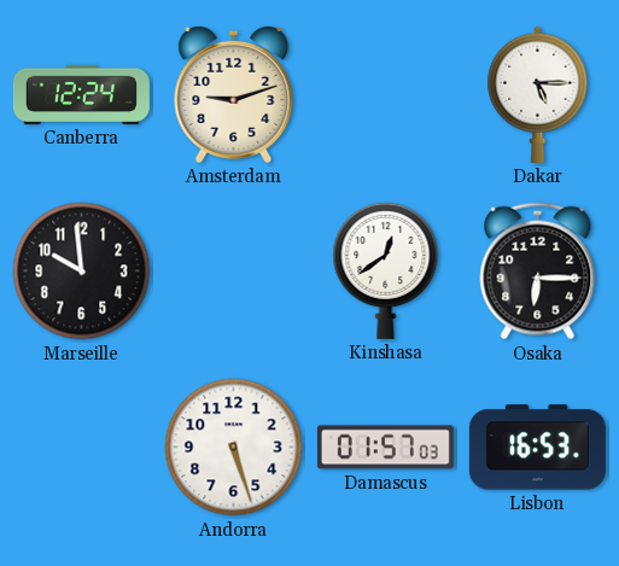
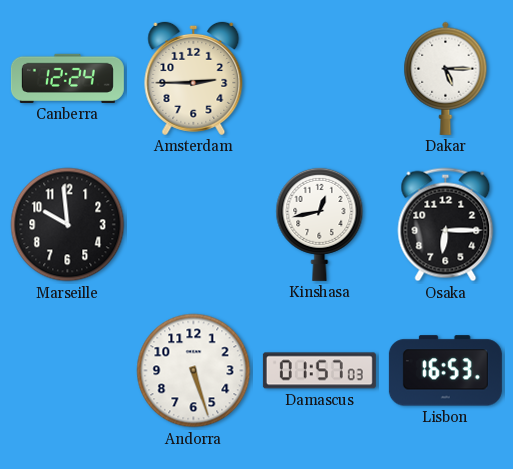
Amsterdam: 9:12 -> 2:45
Kinshasa: 12:39 -> 12:43
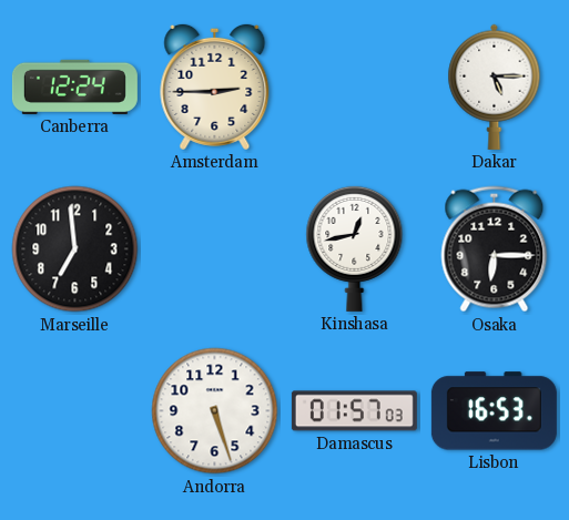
Marseille: 9:59 -> 6:59
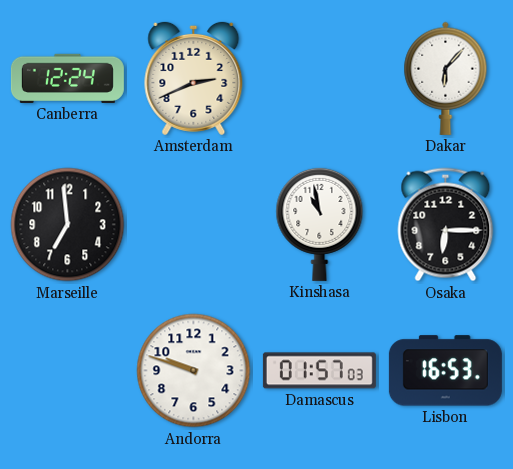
Amsterdam: 2:45 -> 2:41
Dakar: 5:15 -> 6:07
Kinshasa: 12:43 -> 10:58
Andorra: 5:27 -> 9:48
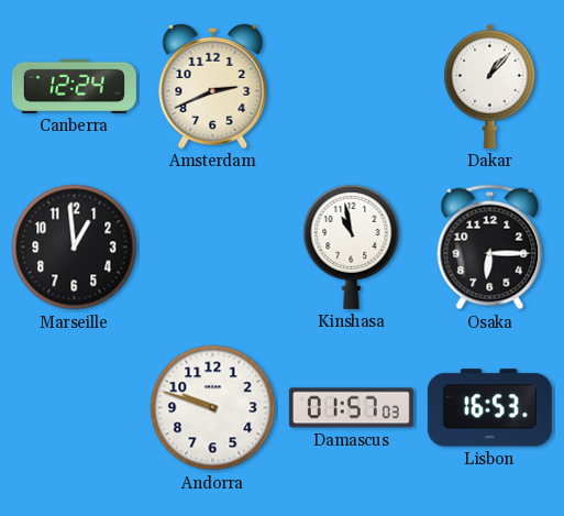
Dakar: 6:07 -> 1:07
Marseille: 6:59 -> 12:59
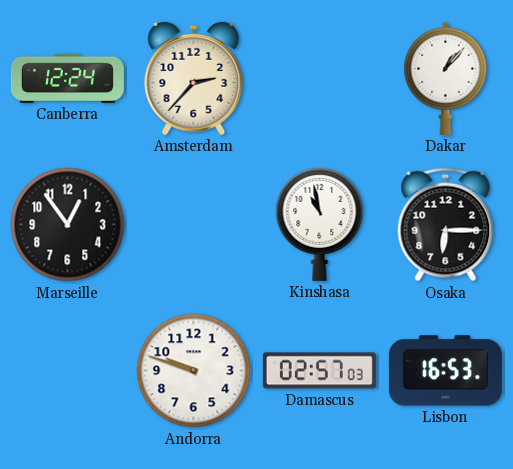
Amsterdam: 2:41 -> 2:37
Marseille: 12:59 -> 12:54
Damascus: 01:57 -> 02:57
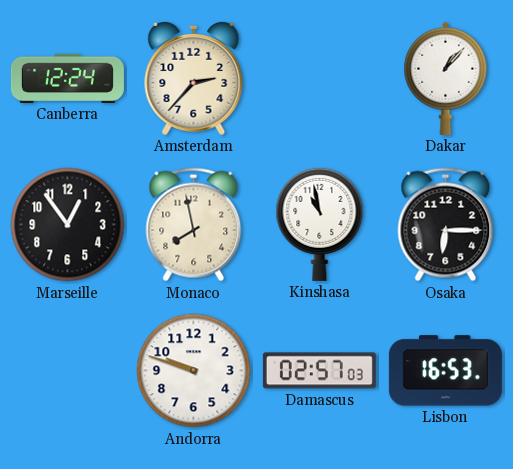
Monaco: none -> 7:58
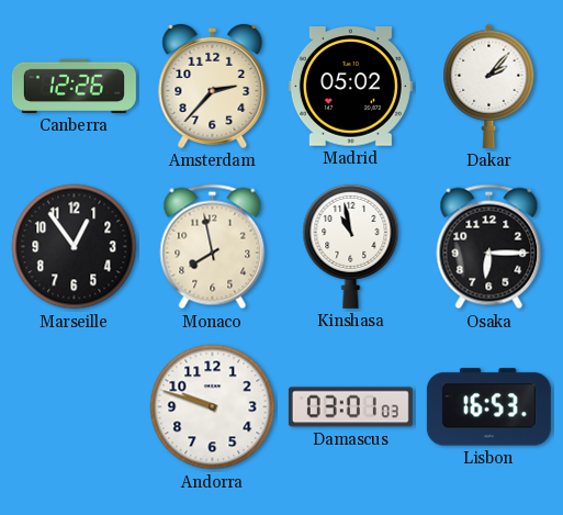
Canberra: 12:24 -> 12:26
Madrid: none -> 05:02
Dakar: 1:07 -> 2:07
Damascus: 02:57 -> 03:01
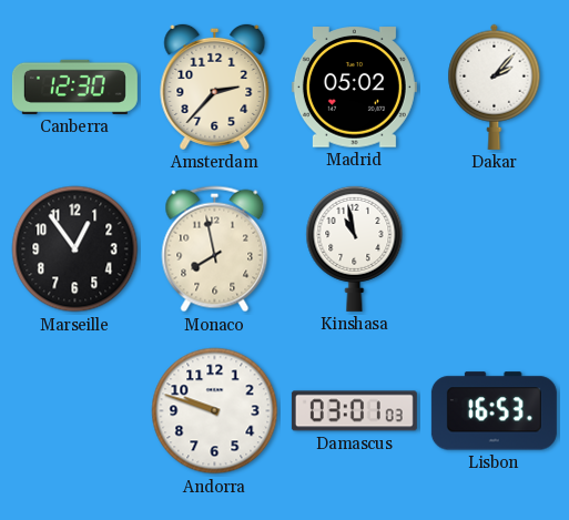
Canberra: 12:26 -> 12:30
Osaka: 6:15 -> none
